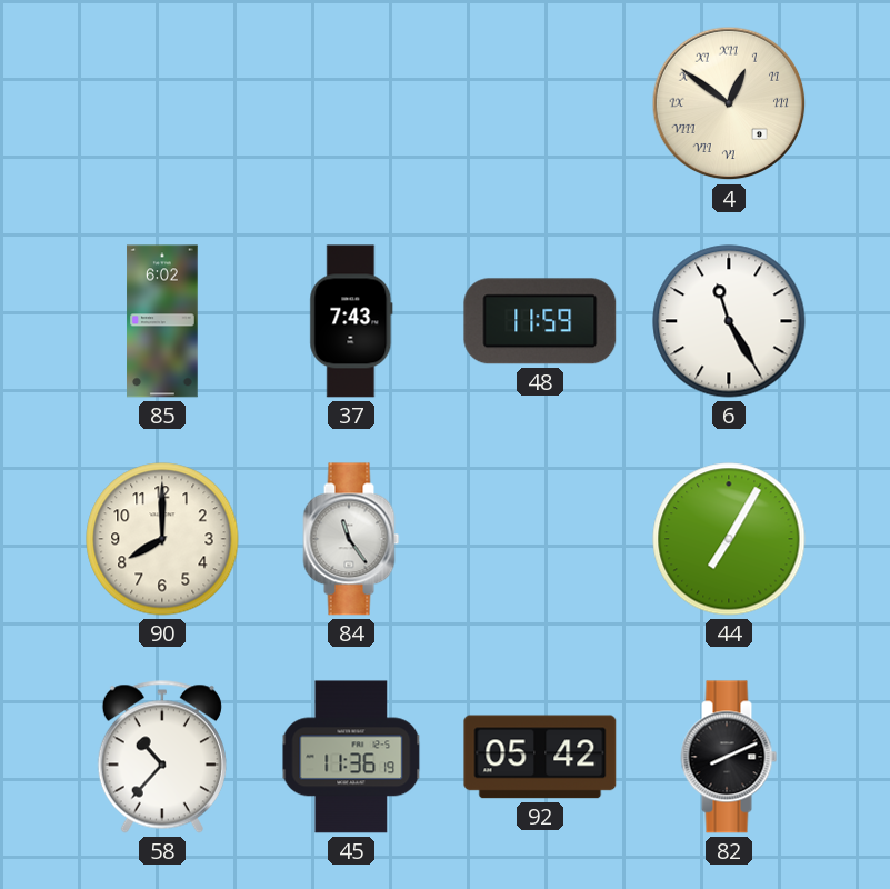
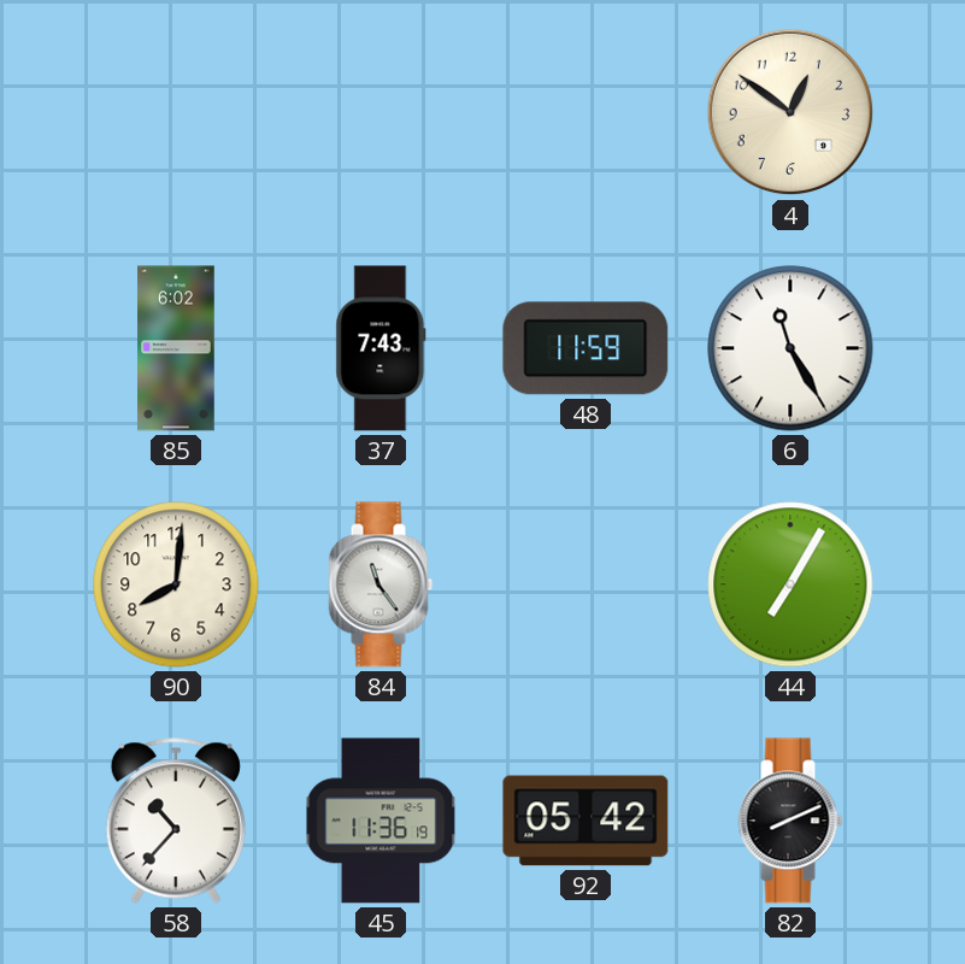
4 numerals: Roman -> Arabic
90: 8:00 -> 8:01
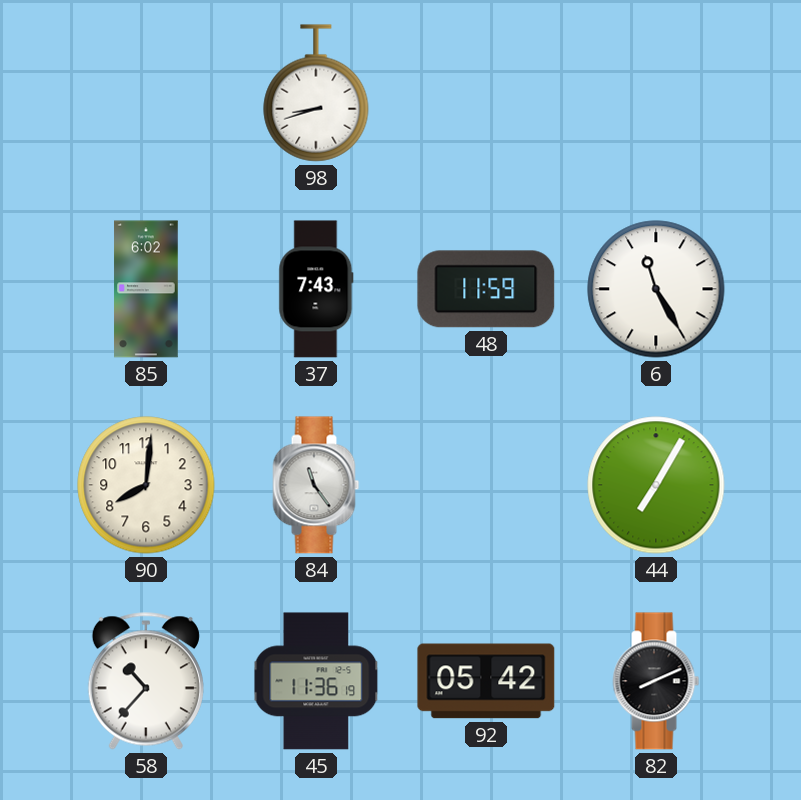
98: none -> 8:42
4: 12:51 -> none
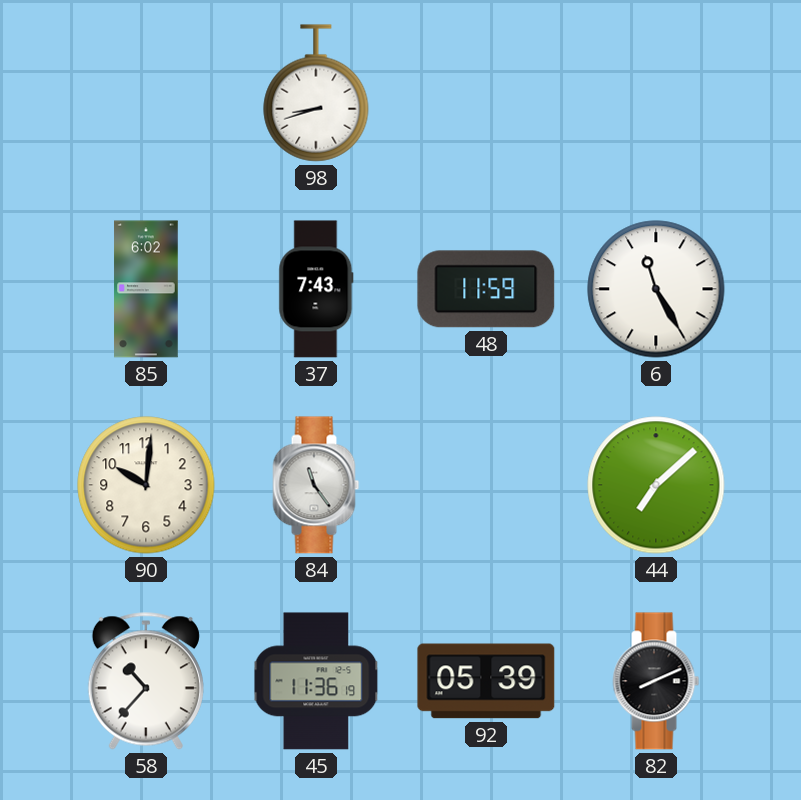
90: 8:01 -> 10:01
44: 7:05 -> 7:08
92: 05:42 -> 05:39
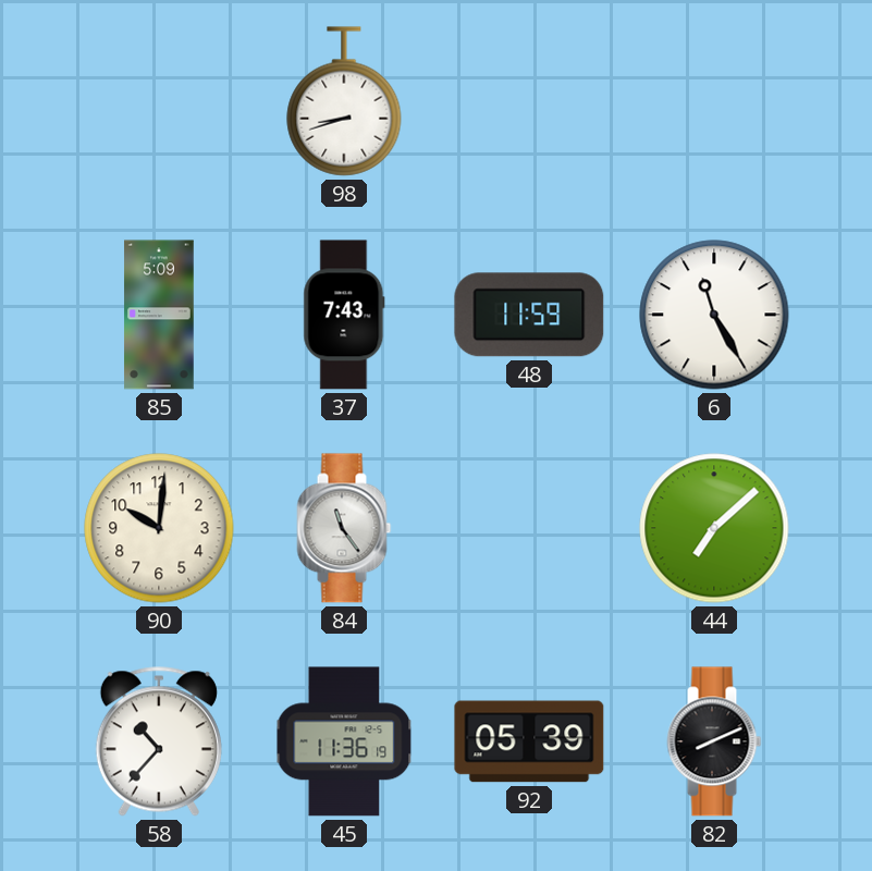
85: 6:02 -> 5:09
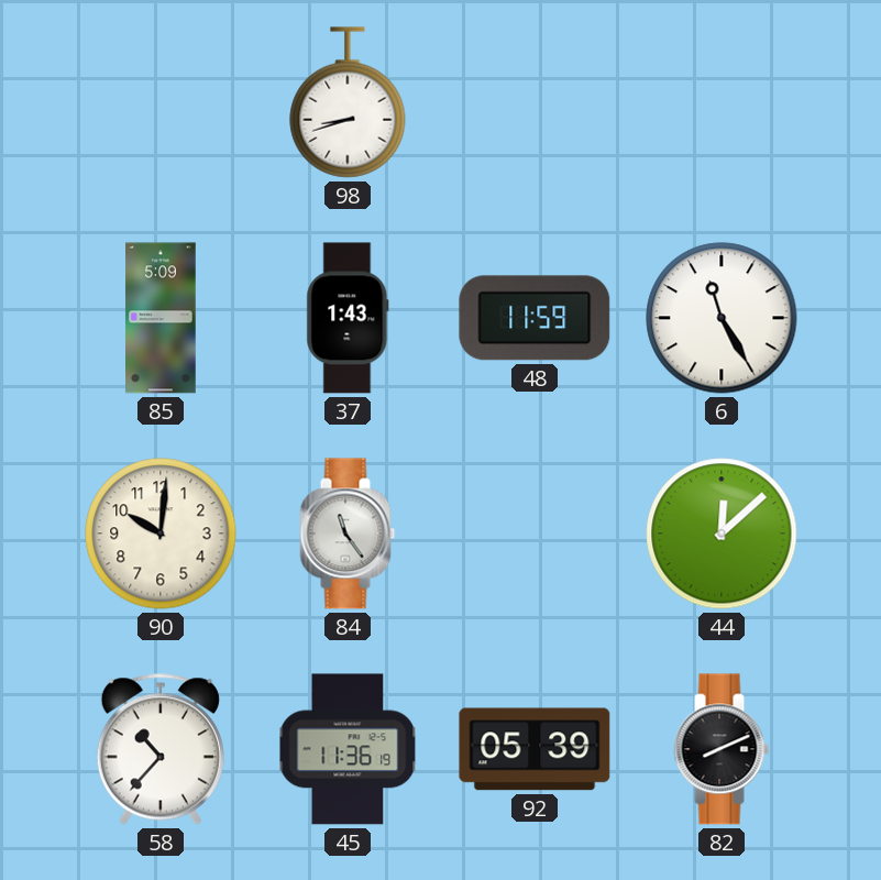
37: 7:43 -> 1:43
44: 7:08 -> 12:08
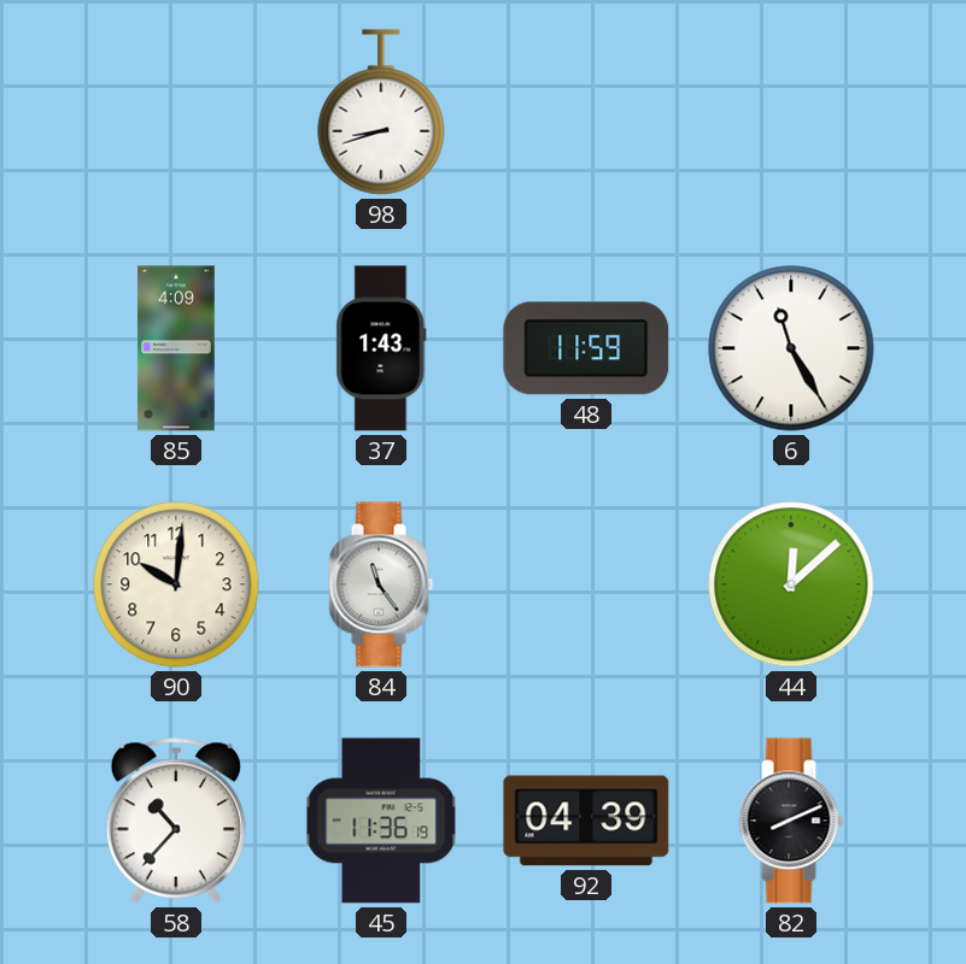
85: 5:09 -> 4:09
92: 05:39 -> 04:39
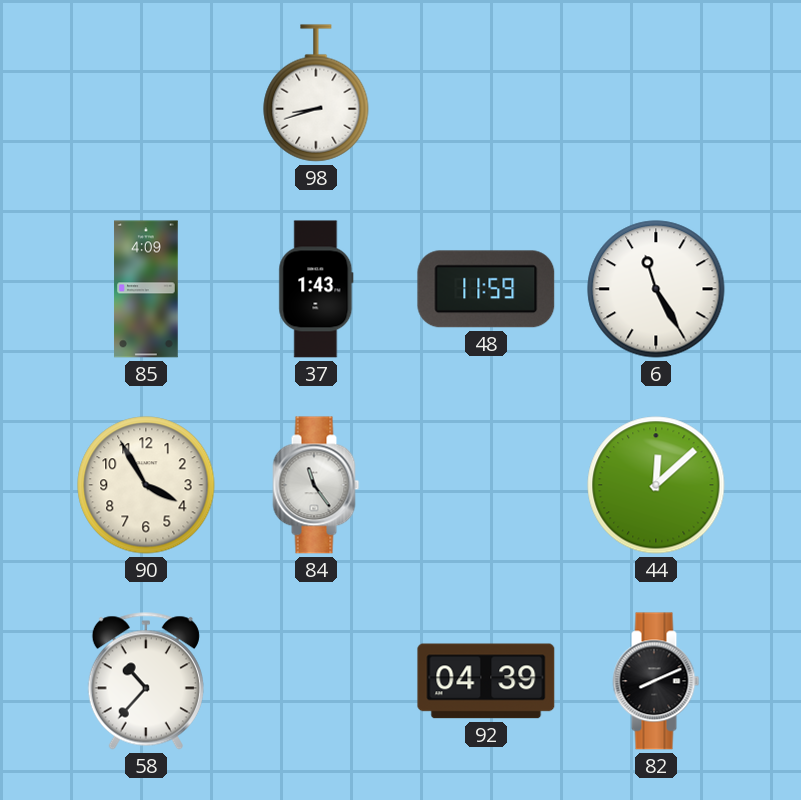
90: 10:01 -> 3:55
45: 11:36 -> none
